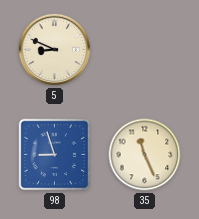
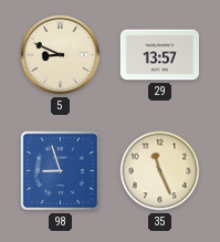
29: none -> 13:57
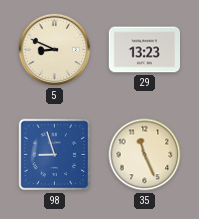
29: 13:57 -> 13:23
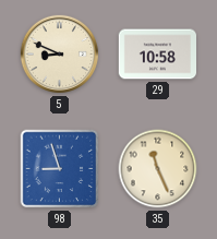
29: 13:23 -> 10:58
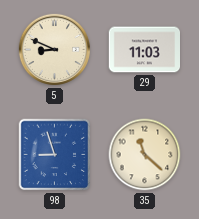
29: 10:58 -> 11:03
35: 11:26 -> 11:22
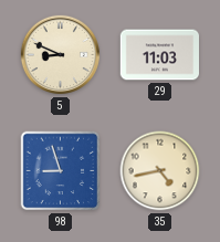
35: 11:22 -> 4:43
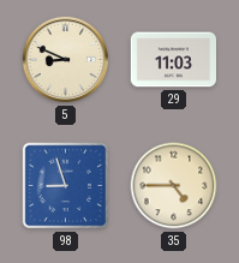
35: 4:43 -> 4:45
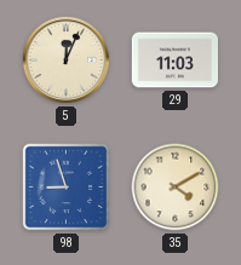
5: 8:49 -> 12:04
35: 4:45 -> 4:10
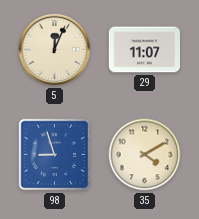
29: 11:03 -> 11:07
